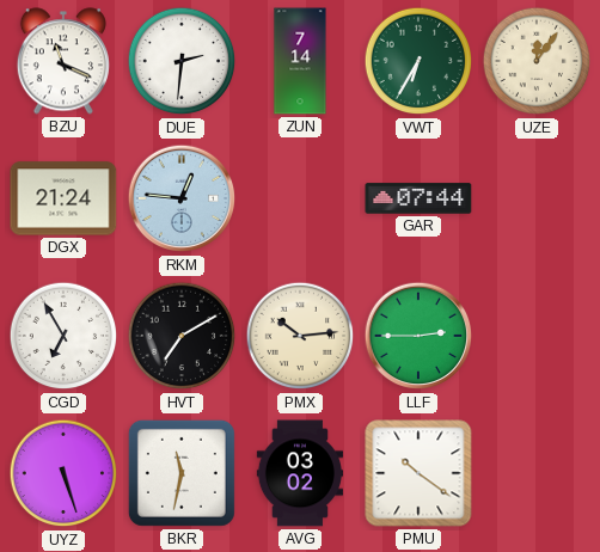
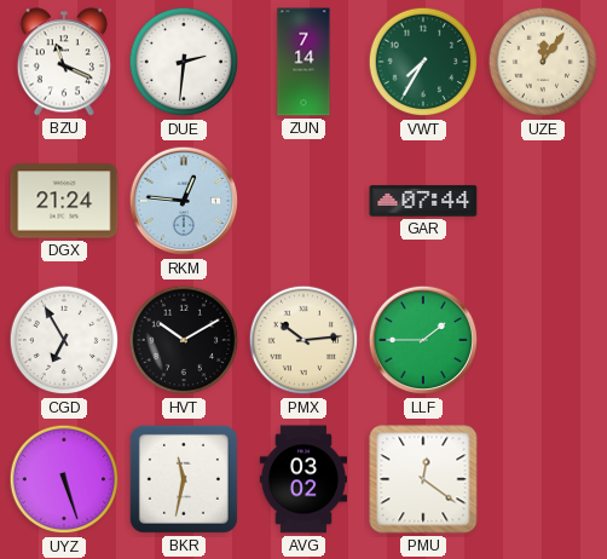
VWT: 6:35 -> 7:35
HVT: 7:10 -> 10:10
LLF: 2:45 -> 1:45
PMU: 10:21 -> 12:21
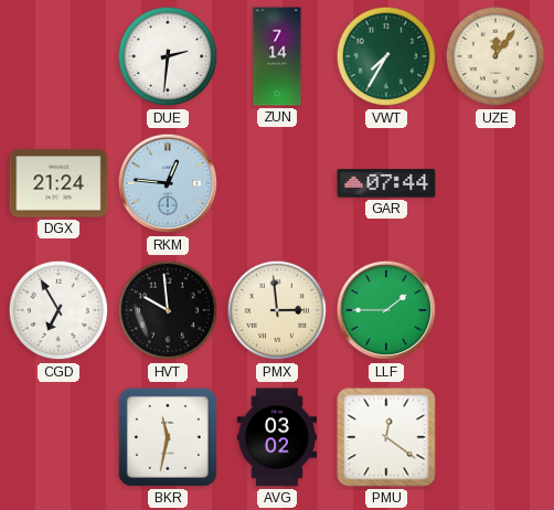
BZU: 11:19 -> none
HVT: 10:10 -> 9:59
PMX: 10:14 -> 2:59
UYZ: 5:27 -> none
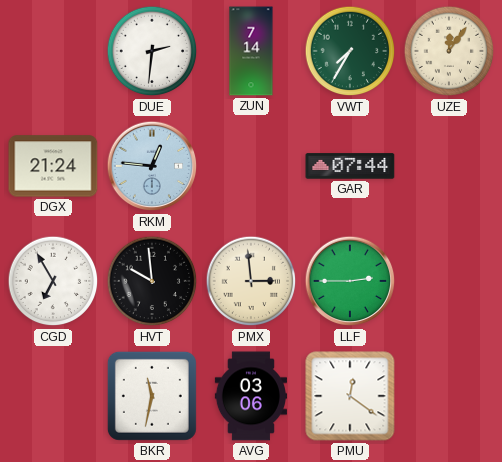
LLF: 1:45 -> 2:45
AVG: 03:02 -> 03:06
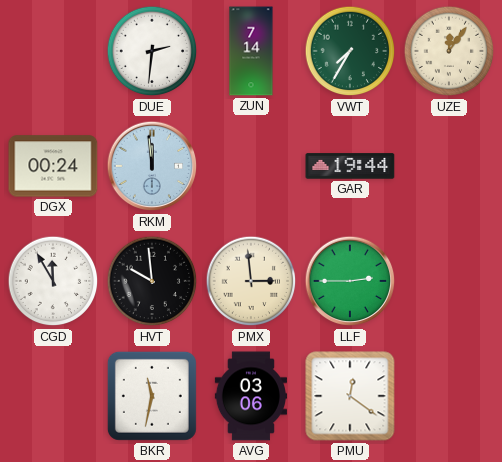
DGX: 21:24 -> 00:24
RKM: 12:46 -> 11:59
GAR: 07:44 -> 19:44
CGD: 6:55 -> 11:55
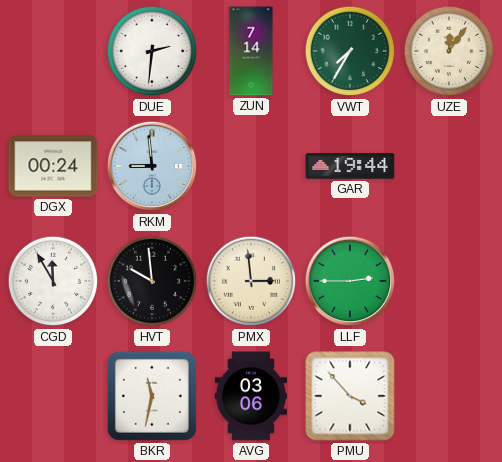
RKM: 11:59 -> 8:59
PMU: 12:21 -> 3:53
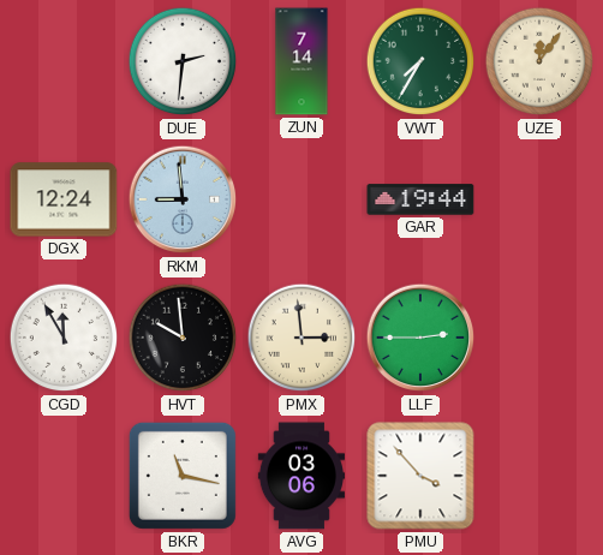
DGX: 00:24 -> 12:24
BKR: 11:32 -> 11:17
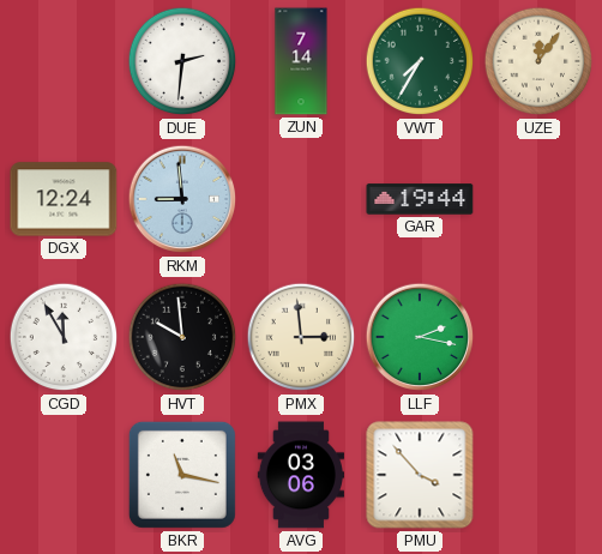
LLF: 2:45 -> 2:17
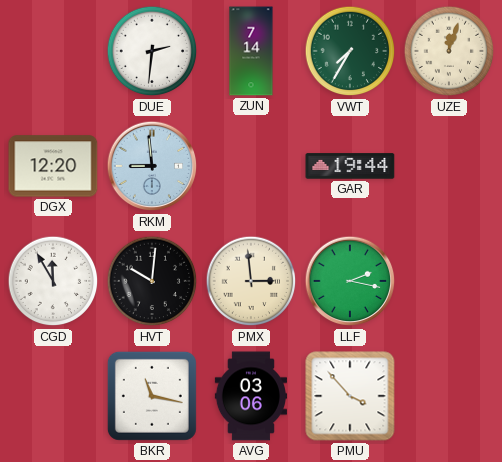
UZE: 12:06 -> 12:03
DGX: 12:24 -> 12:20
HVT: 9:59 -> 10:01
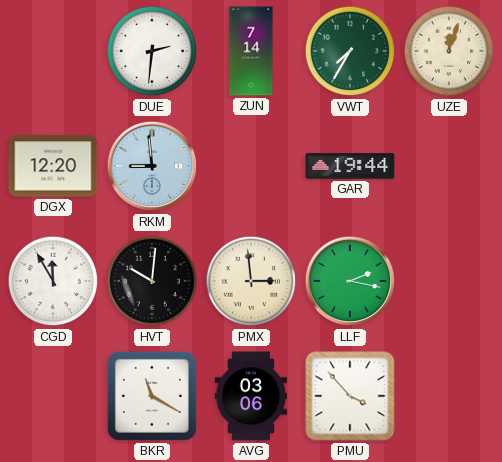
BKR: 11:17 -> 11:20
